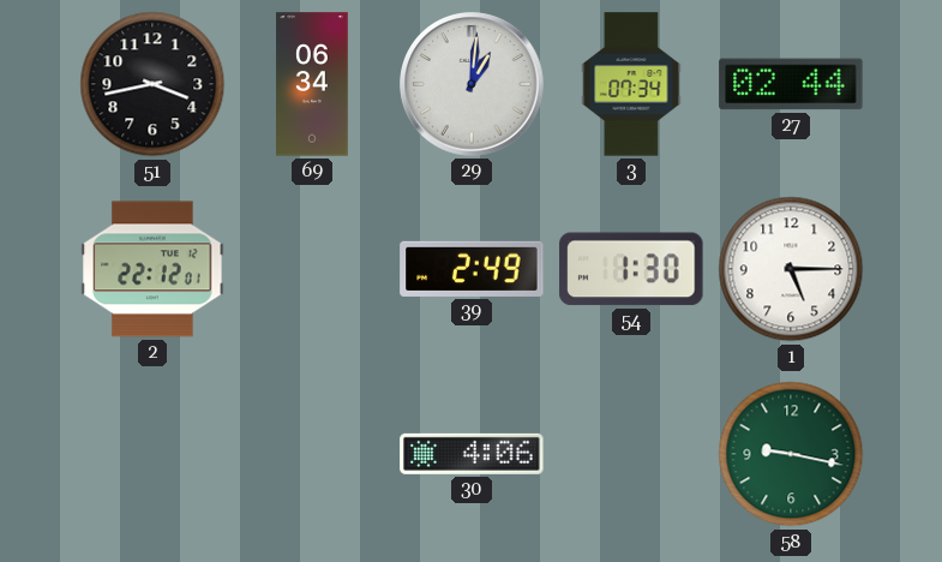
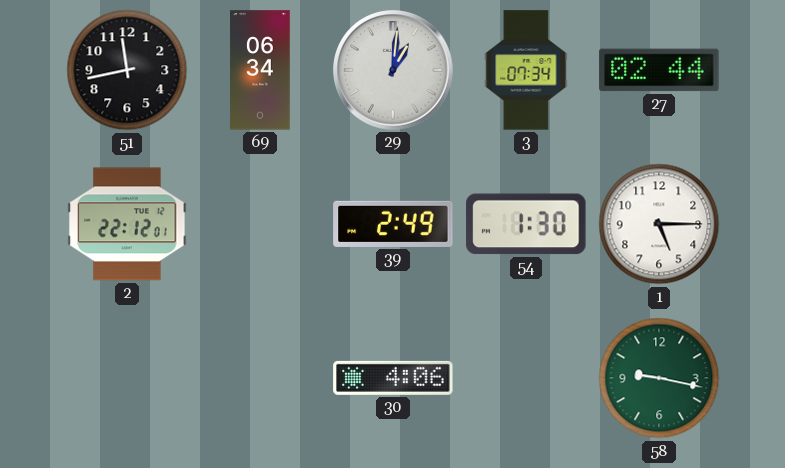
51: 3:43 -> 11:43
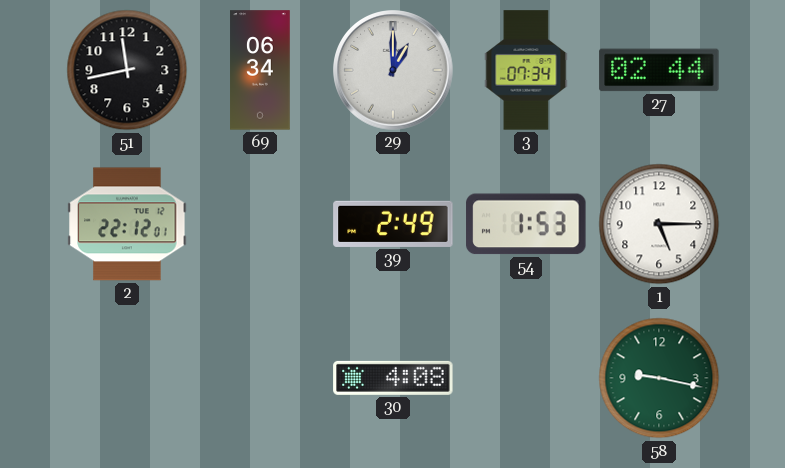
29: 1:01 -> 1:00
54: 1:30 -> 1:53
30: 4:06 -> 4:08
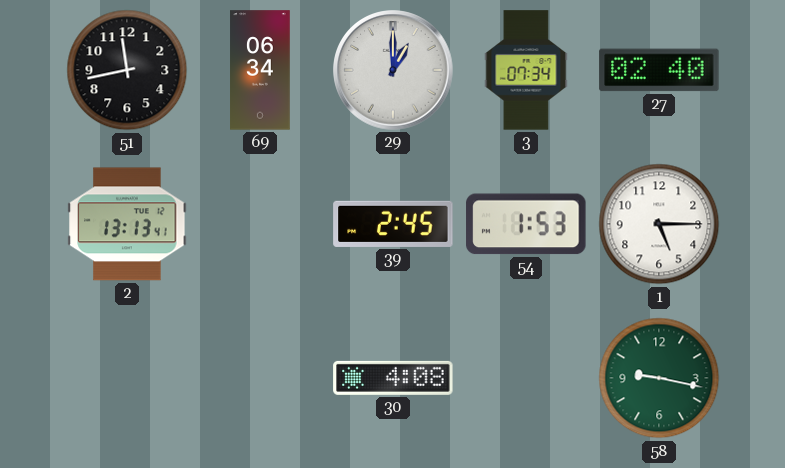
27: 02:44 -> 02:40
2: 22:12 -> 13:13
39: 2:49 -> 2:45
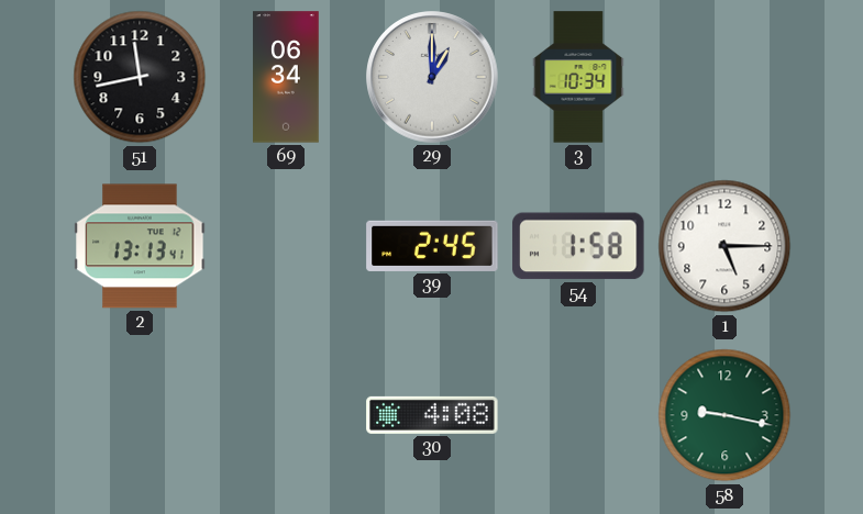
3: 07:34 -> 10:34
27: 02:40 -> none
54: 1:53 -> 1:58
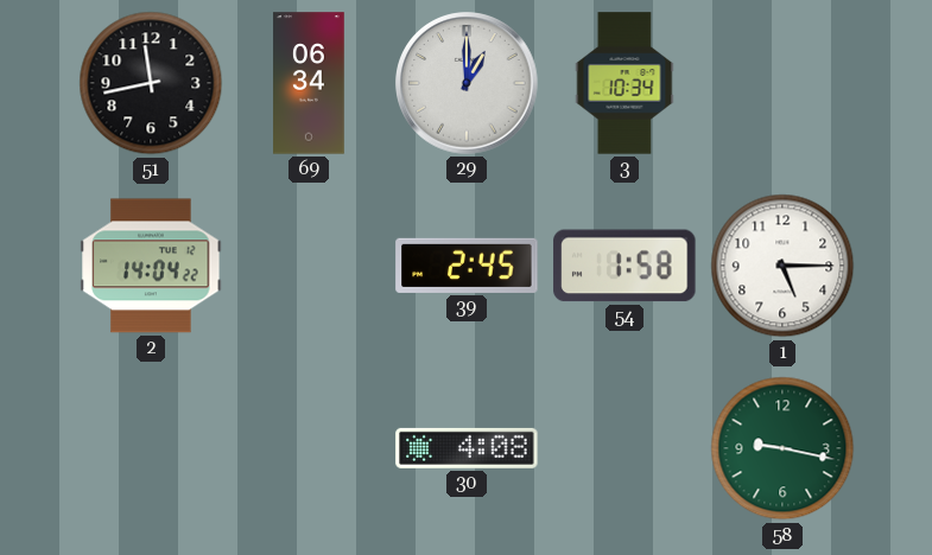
2: 13:13 -> 14:04
